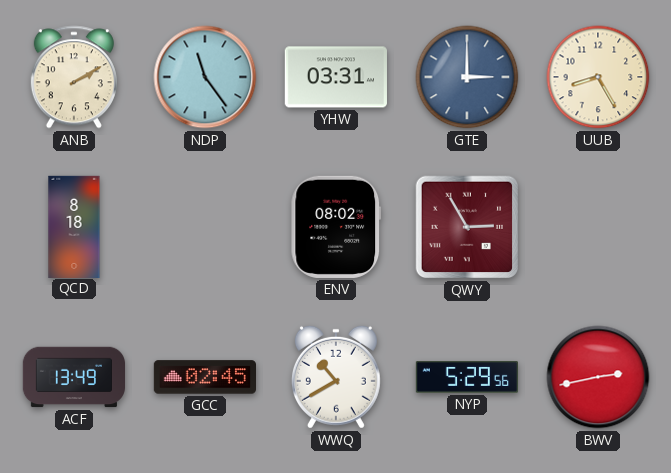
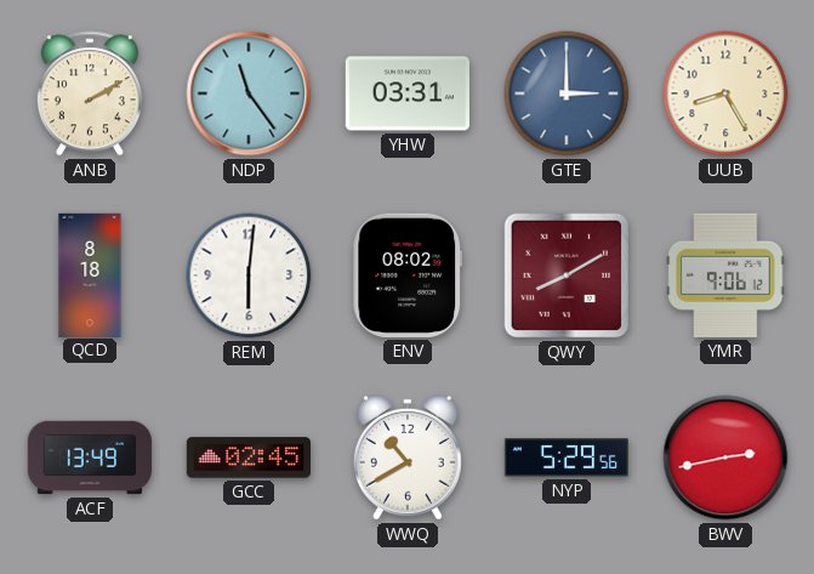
REM: none -> 6:01
QWY: 2:55 -> 8:10
YMR: none -> 9:06
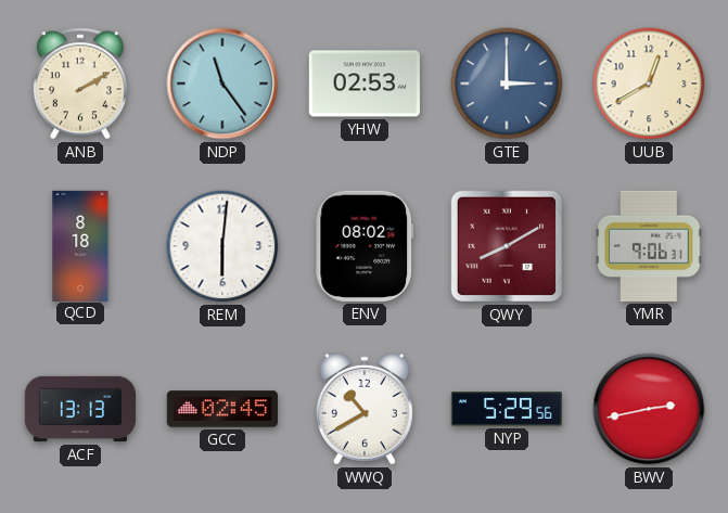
YHW: 03:31 -> 02:53
UUB: 8:25 -> 12:40
YMR: 9:06:12 -> 9:06:31
ACF: 13:49 -> 13:13
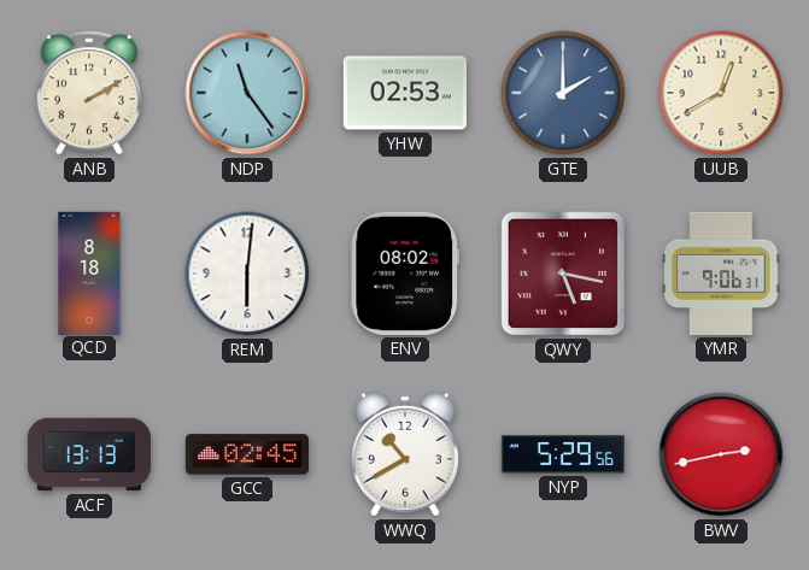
GTE: 3:00 -> 2:00
QWY: 8:10 -> 5:17
